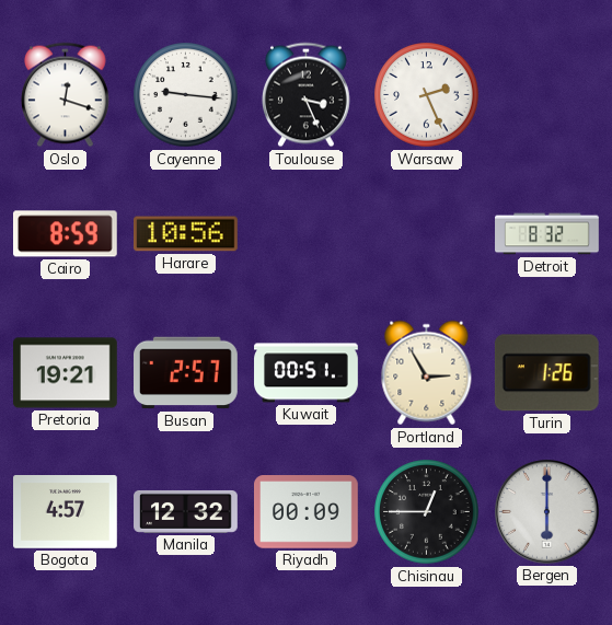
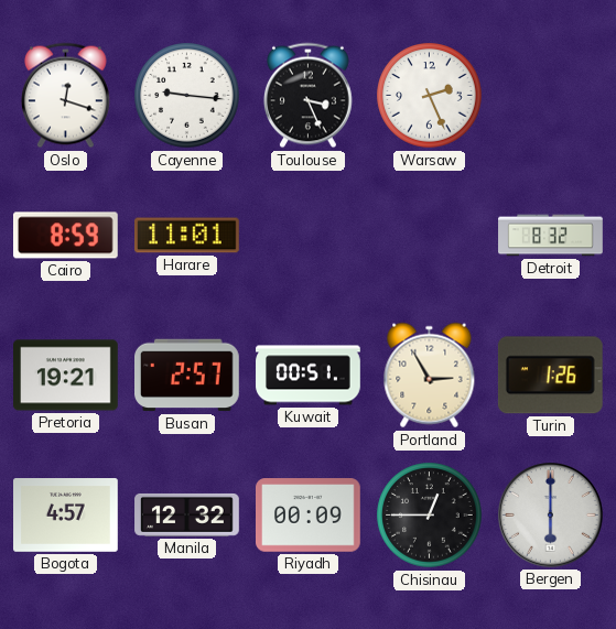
Harare: 10:56 -> 11:01
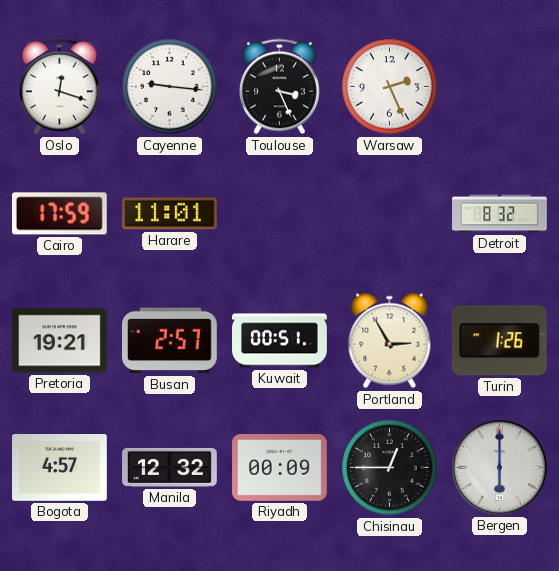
Cairo: 8:59 -> 17:59
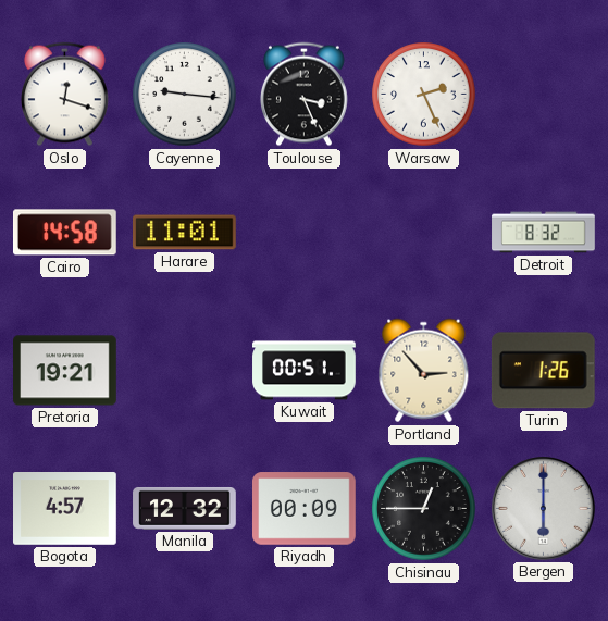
Cairo: 17:59 -> 14:58
Busan: 2:57 -> none
Portland: 2:55 -> 2:53
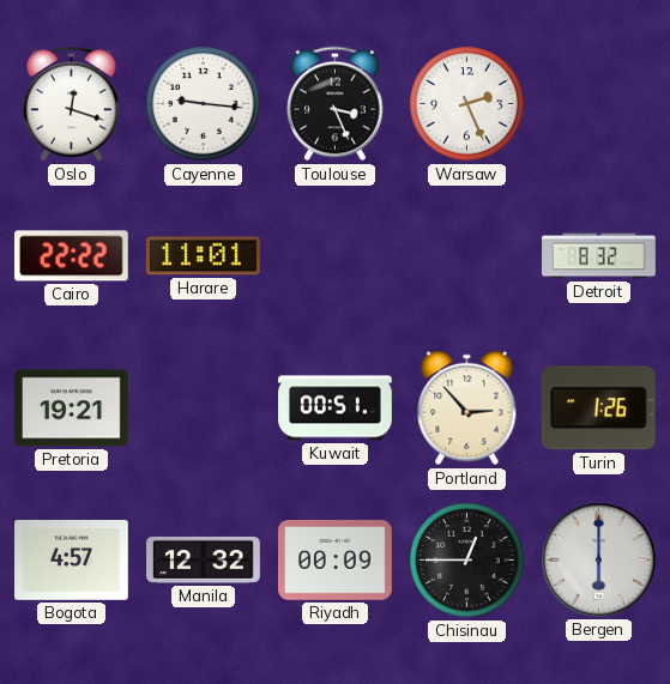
Cairo: 14:58 -> 22:22
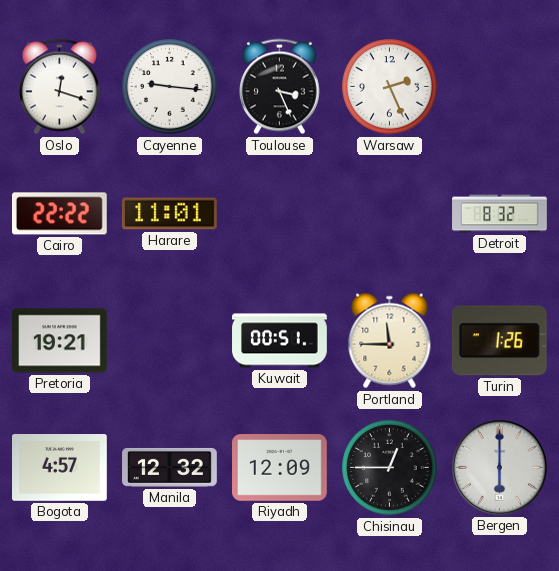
Portland: 2:53 -> 11:45
Riyadh: 00:09 -> 12:09
